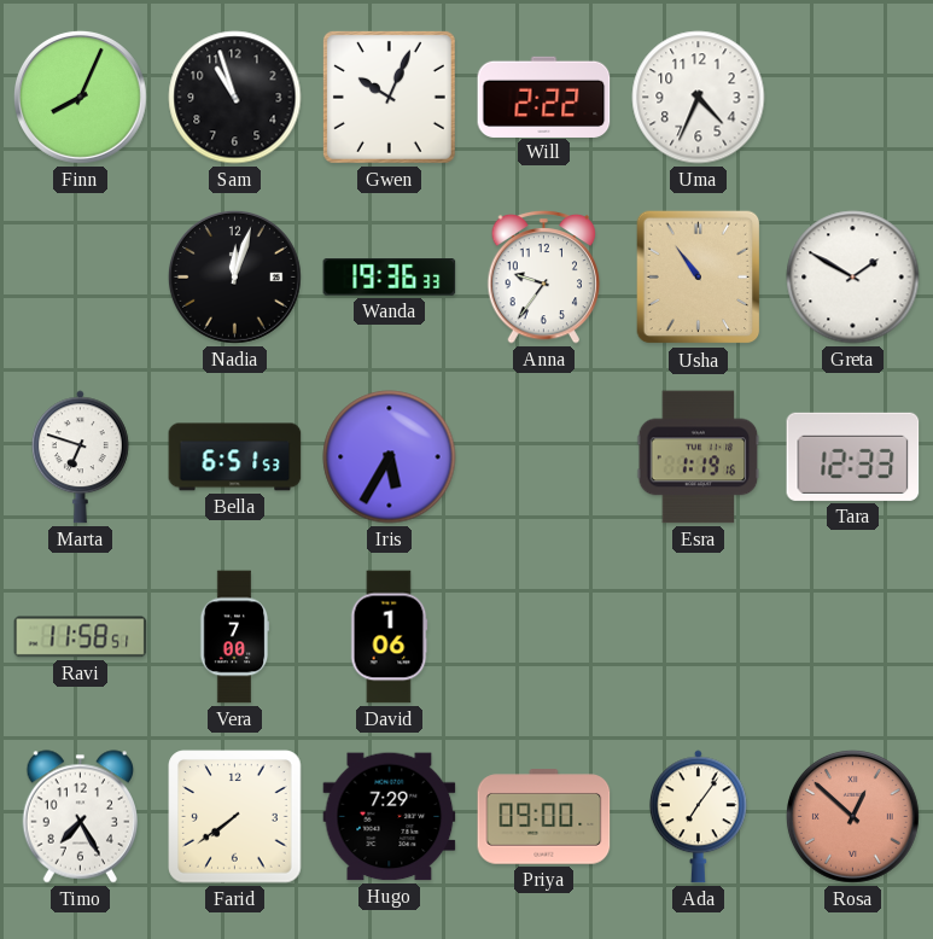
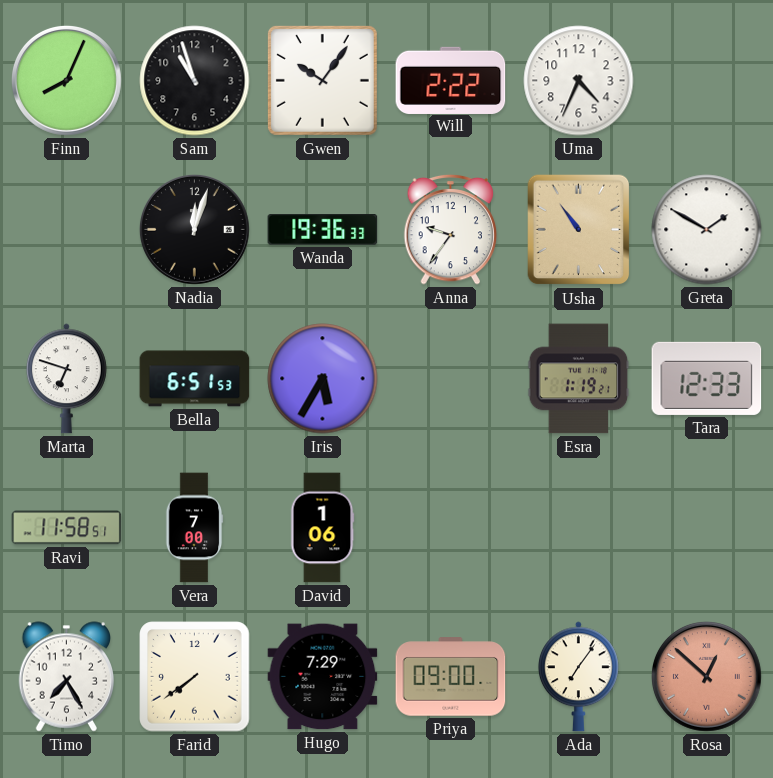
Gwen: 10:04 -> 10:06
Esra: 1:19:16 -> 1:19:21
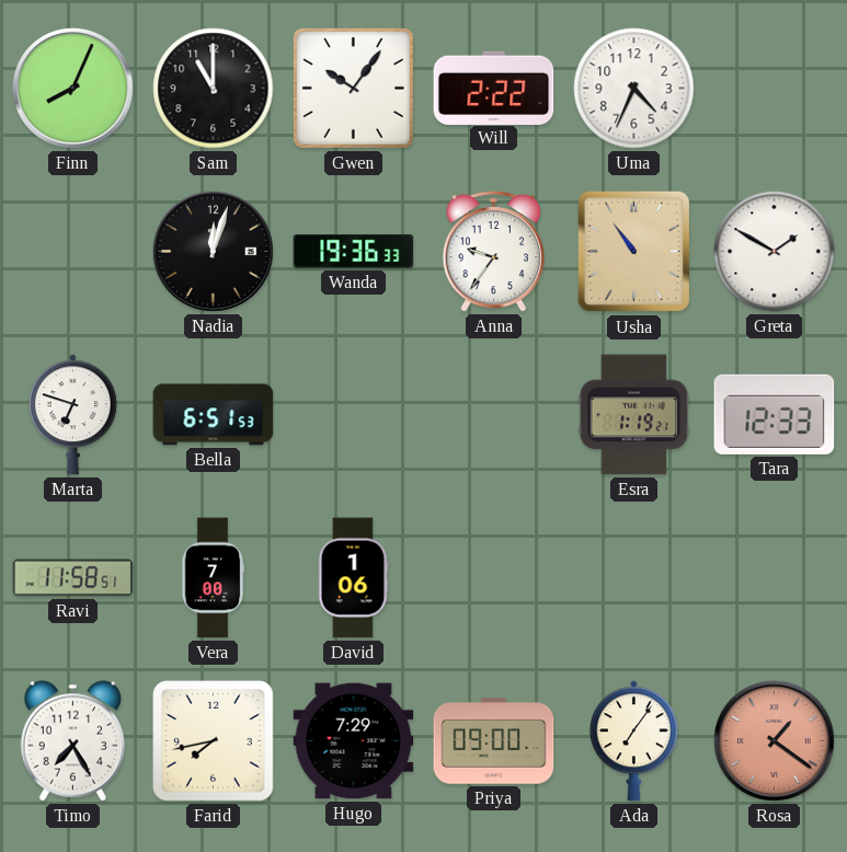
Sam: 10:57 -> 11:00
Iris: 5:35 -> none
Farid: 7:39 -> 7:43
Rosa: 12:52 -> 1:21
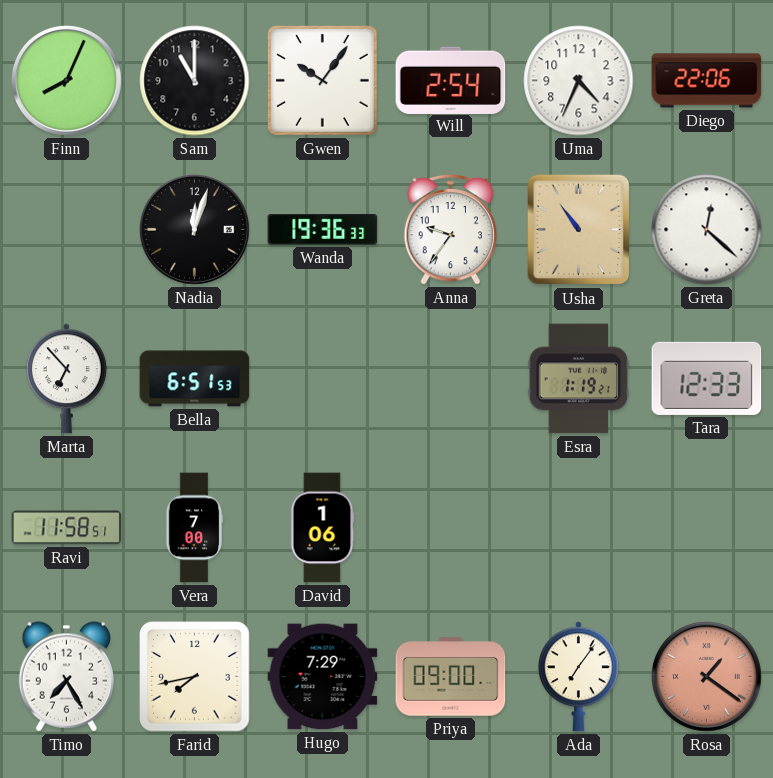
Will: 2:22 -> 2:54
Diego: none -> 22:06
Greta: 1:50 -> 12:22
Marta: 6:48 -> 6:53
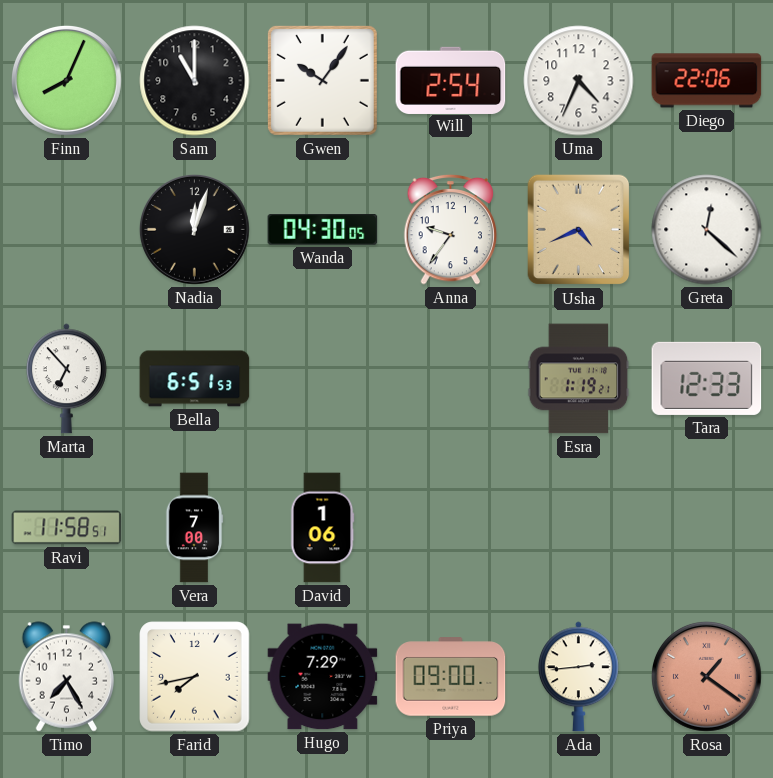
Wanda: 19:36 -> 04:30
Usha: 10:54 -> 4:41
Ada: 7:06 -> 2:44
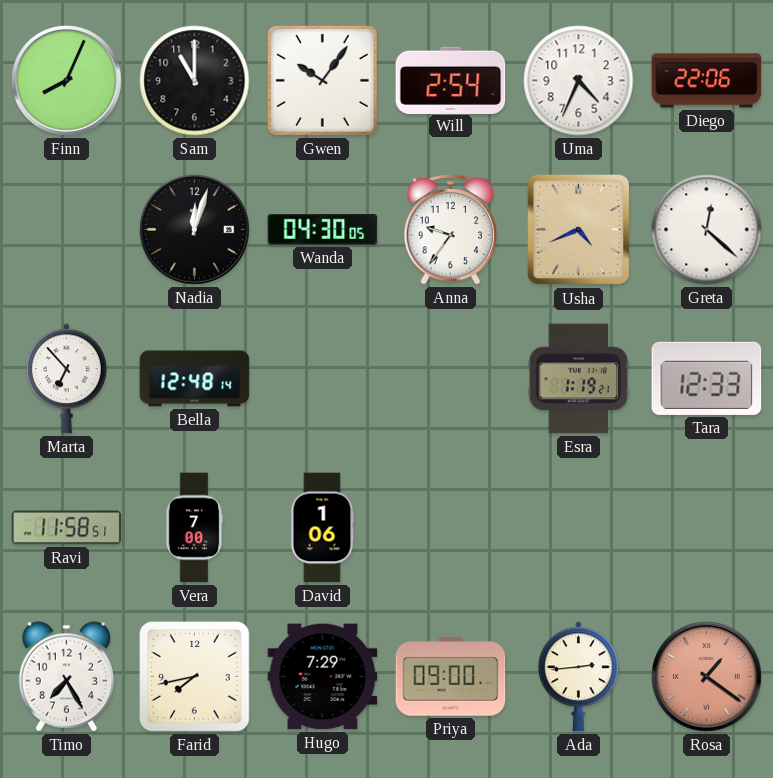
Bella: 6:51 -> 12:48
